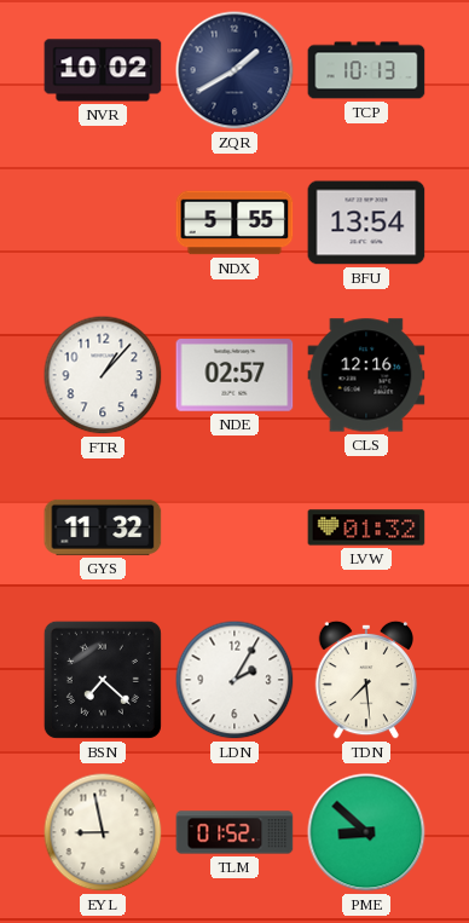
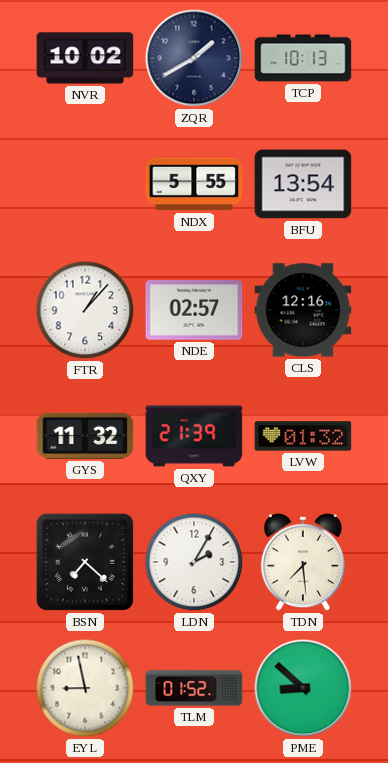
QXY: none -> 21:39
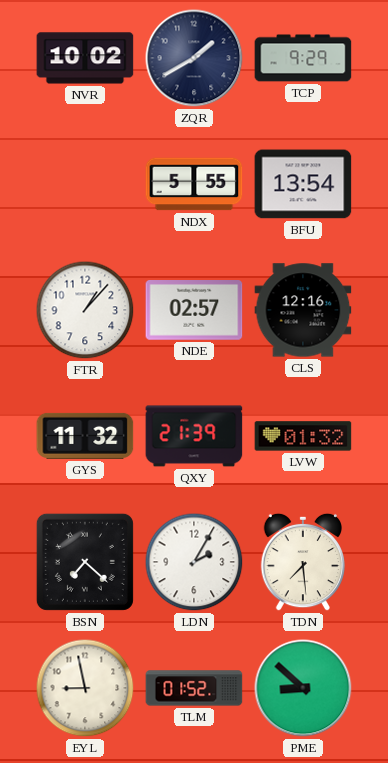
TCP: 10:13 -> 9:29
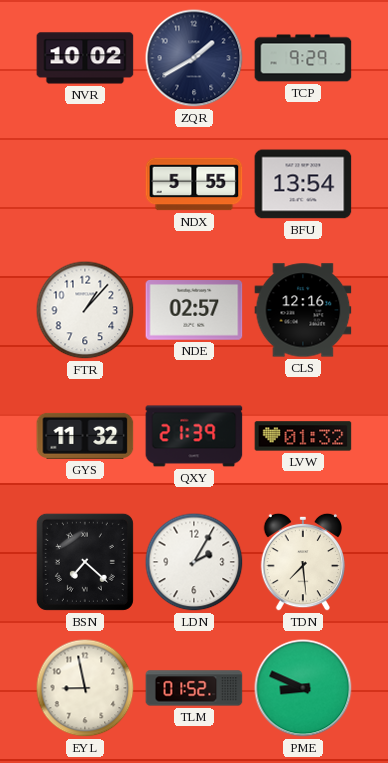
PME: 8:52 -> 8:49
